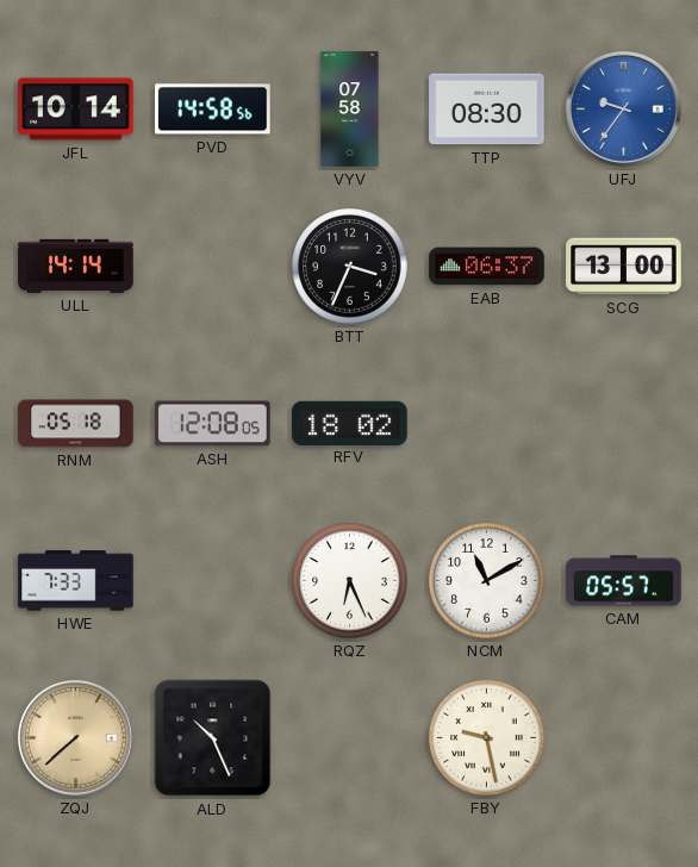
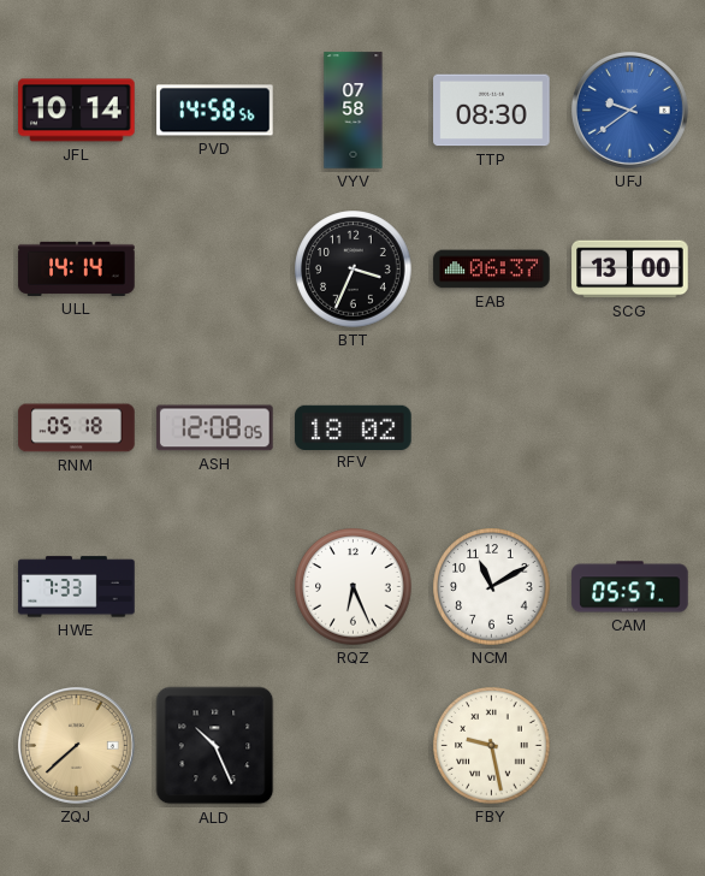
UFJ: 9:36 -> 9:39
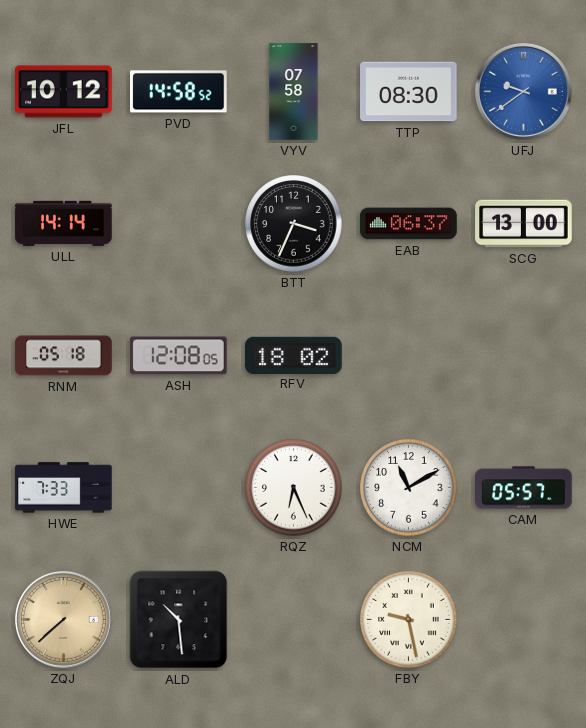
JFL: 10:14 -> 10:12
PVD: 14:58:56 -> 14:58:52
ALD: 10:26 -> 10:29
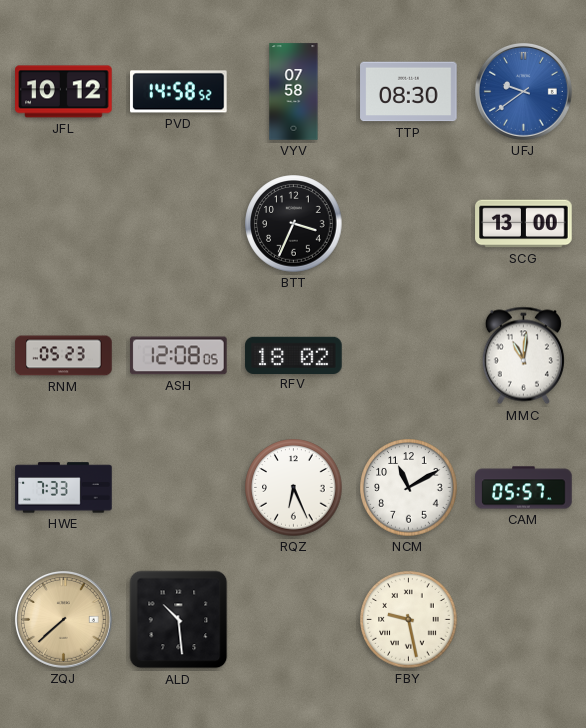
ULL: 14:14 -> none
EAB: 06:37 -> none
RNM: 05:18 -> 05:23
MMC: none -> 11:01
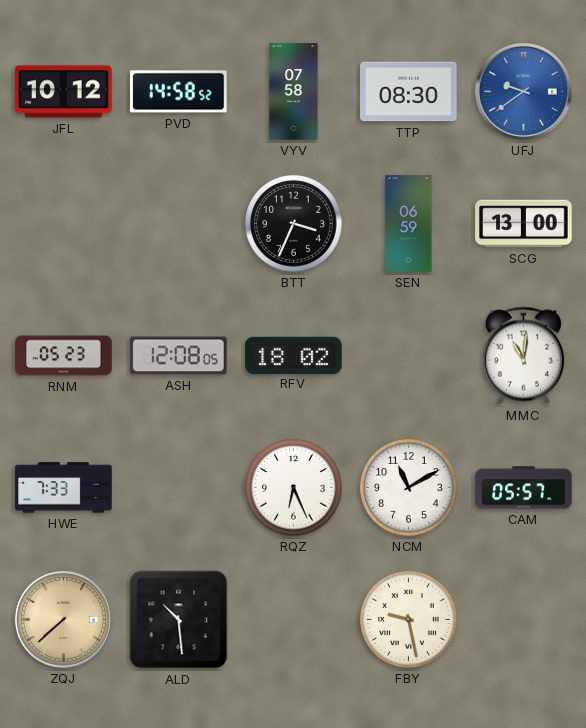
SEN: none -> 06:59
